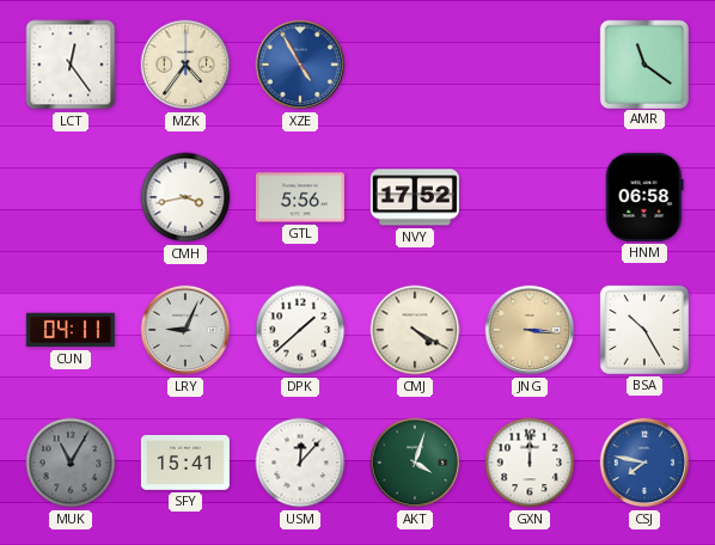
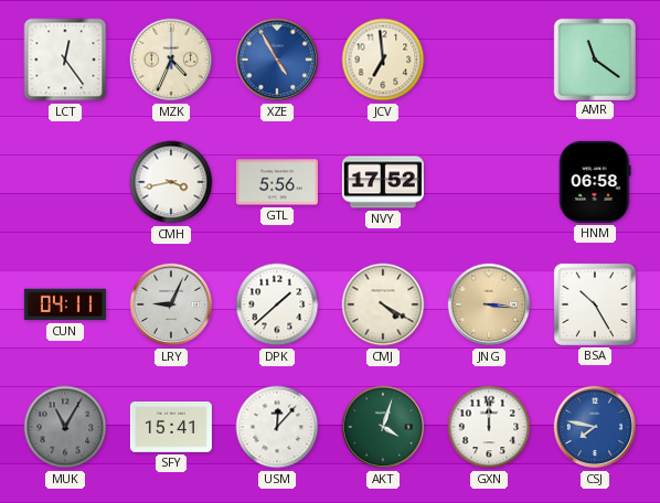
MZK: 4:36 -> 4:34
JCV: none -> 6:59
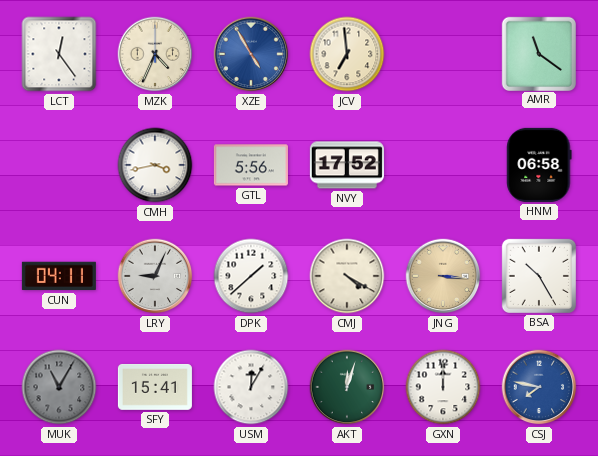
USM: 12:07 -> 12:05
AKT: 4:03 -> 12:03
